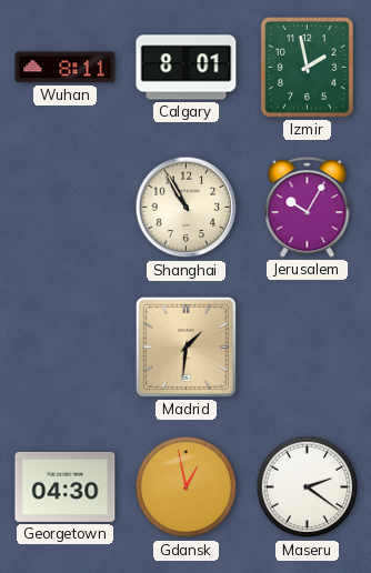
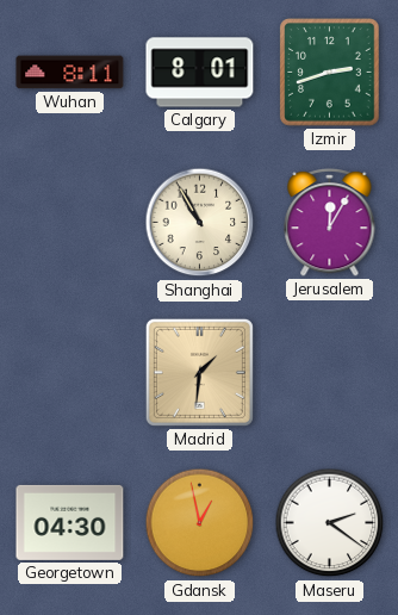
Izmir: 1:58 -> 2:42
Jerusalem: 10:05 -> 12:05
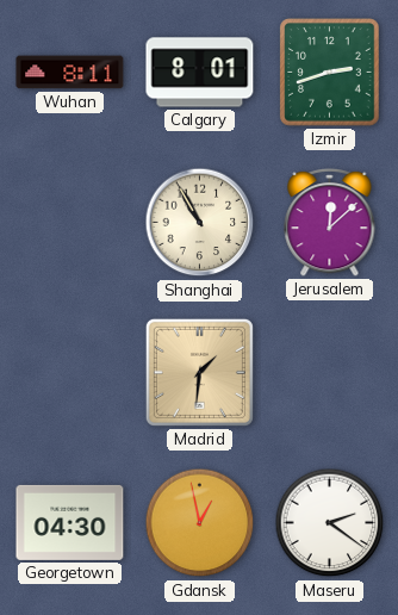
Jerusalem: 12:05 -> 12:08
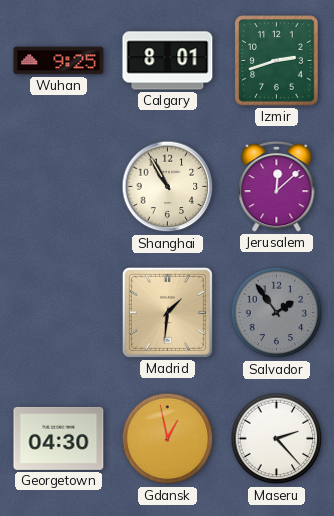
Wuhan: 8:11 -> 9:25
Salvador: none -> 1:54
Maseru: 2:21 -> 2:23
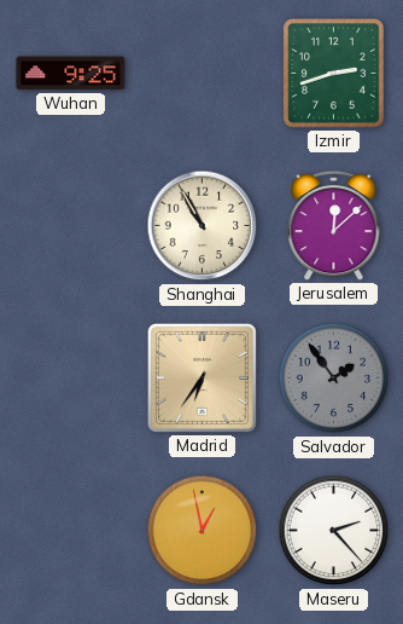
Calgary: 8:01 -> none
Madrid: 1:31 -> 6:36
Georgetown: 04:30 -> none
